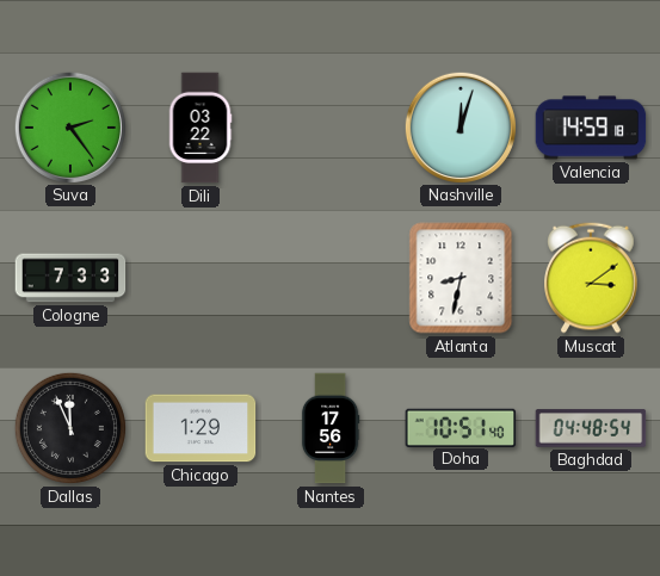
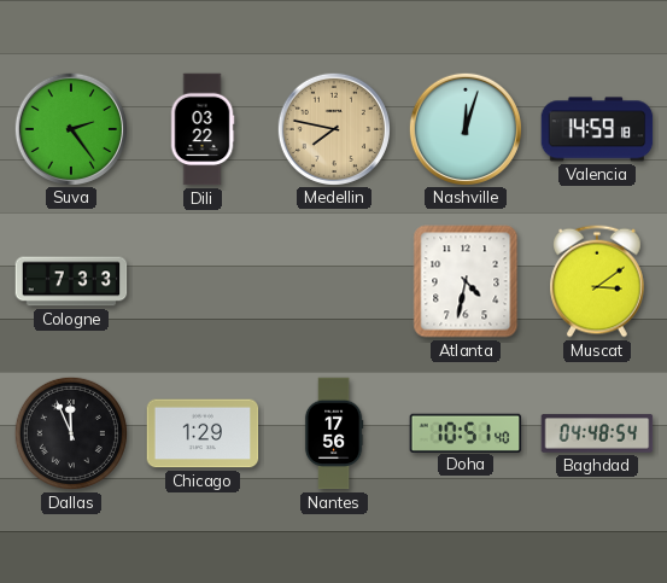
Medellin: none -> 7:47
Atlanta: 8:32 -> 4:32
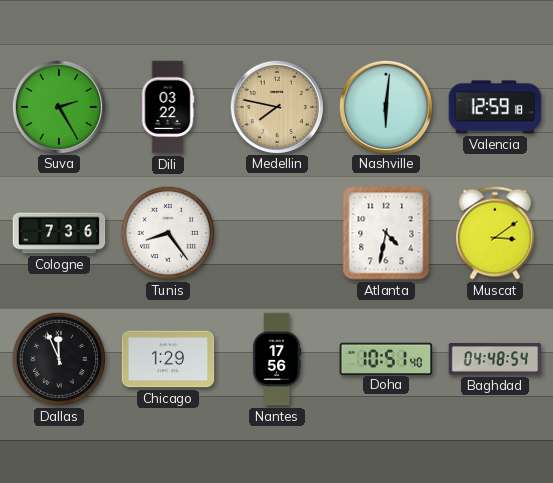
Suva: 2:24 -> 2:25
Nashville: 12:03 -> 6:01
Valencia: 14:59 -> 12:59
Cologne: 7:33 -> 7:36
Tunis: none -> 8:24
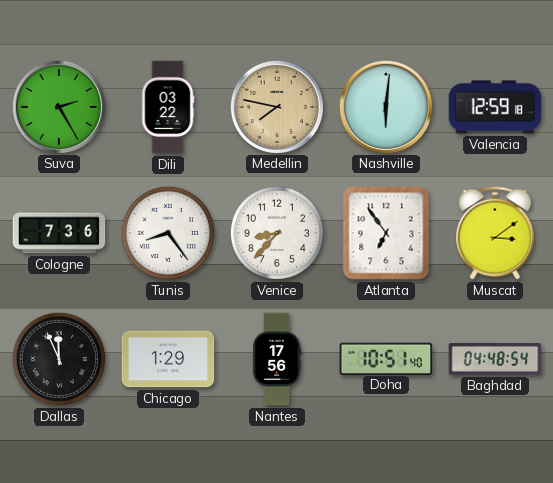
Venice: none -> 8:37
Atlanta: 4:32 -> 6:54
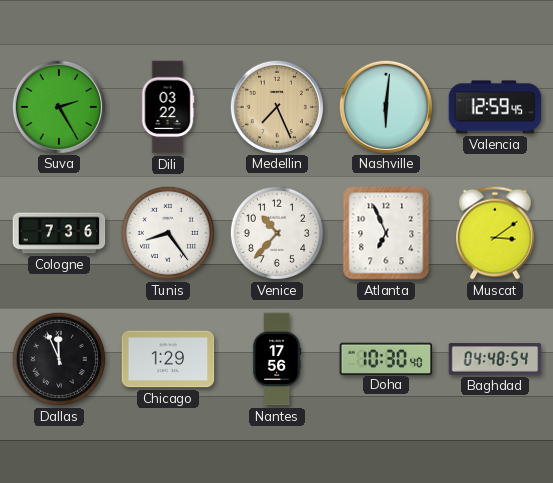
Medellin: 7:47 -> 7:26
Valencia: 12:59:18 -> 12:59:45
Venice: 8:37 -> 10:37
Atlanta: 6:54 -> 6:56
Doha: 10:51 -> 10:30
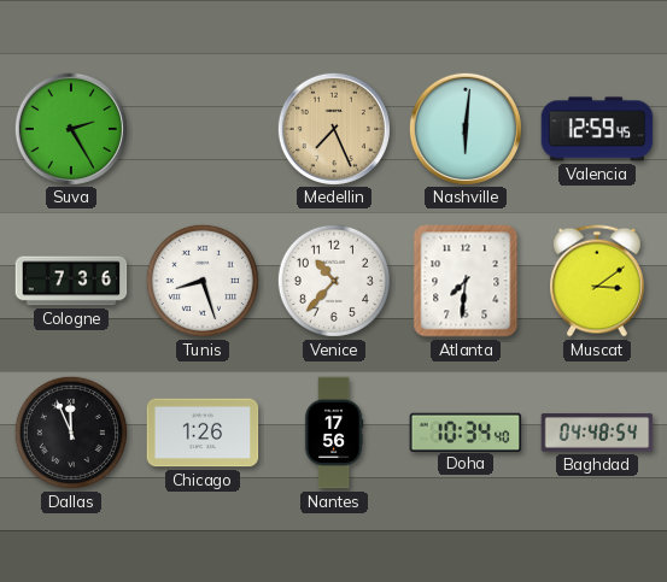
Dili: 03:22 -> none
Tunis: 8:24 -> 8:27
Atlanta: 6:56 -> 7:31
Chicago: 1:29 -> 1:26
Doha: 10:30 -> 10:34
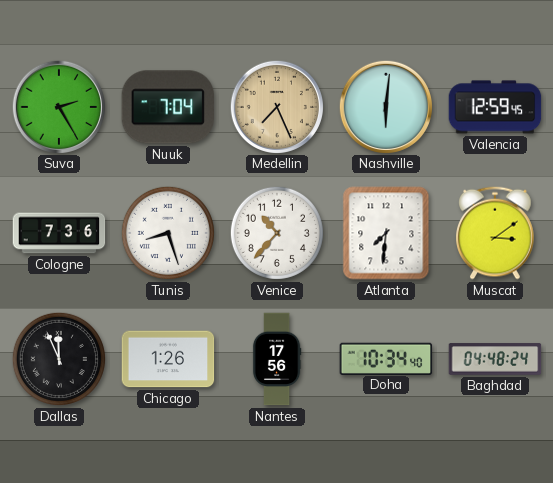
Nuuk: none -> 7:04
Baghdad: 04:48:54 -> 04:48:24
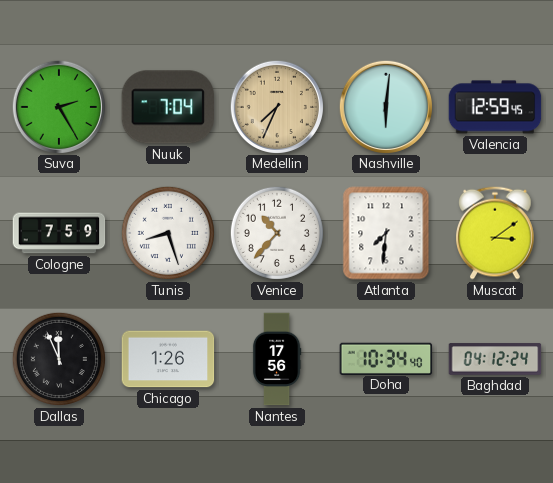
Medellin: 7:26 -> 7:34
Cologne: 7:36 -> 7:59
Baghdad: 04:48 -> 04:12
